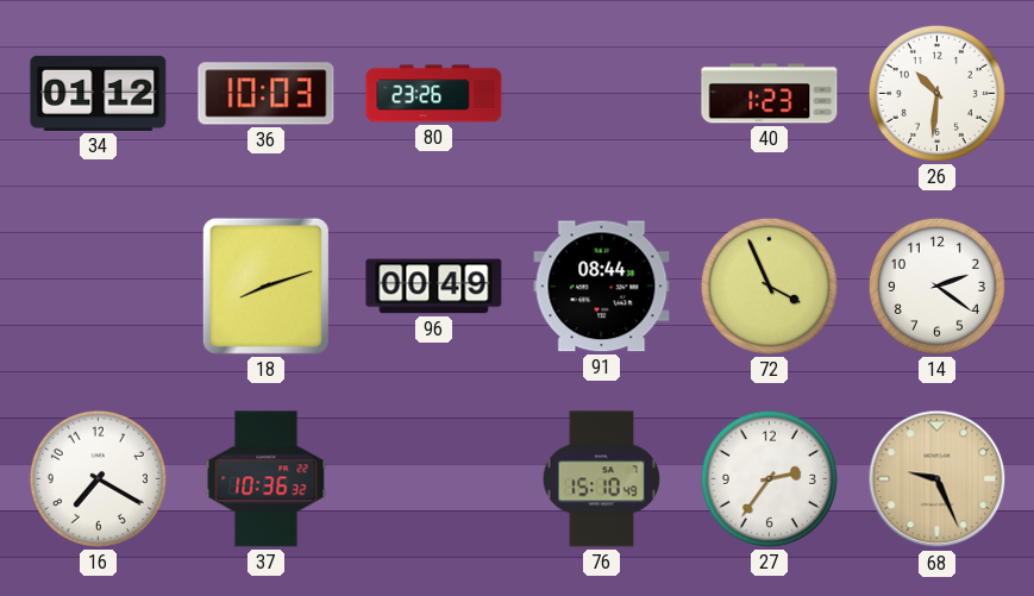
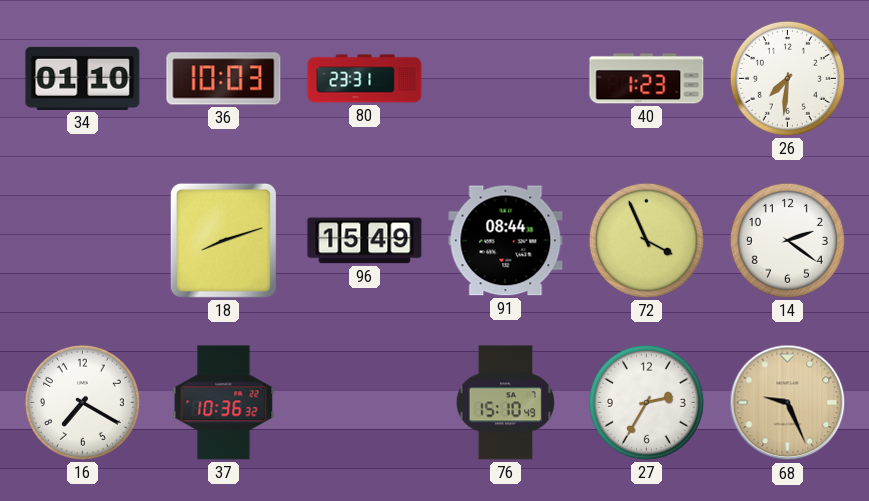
34: 01:12 -> 01:10
80: 23:26 -> 23:31
26: 10:31 -> 7:31
96: 00:49 -> 15:49
27: 2:36 -> 2:35
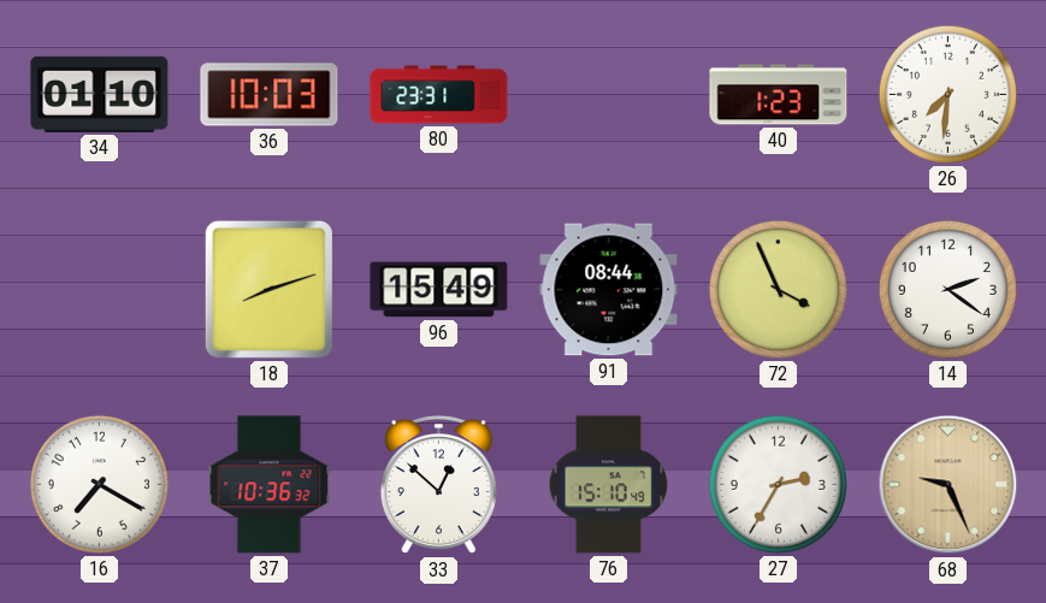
33: none -> 12:52
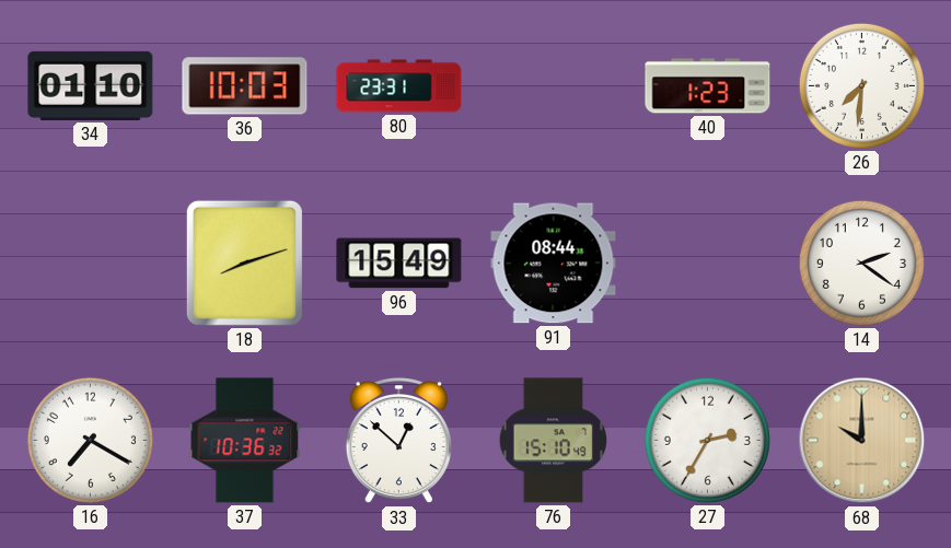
72: 3:56 -> none
68: 9:26 -> 10:00
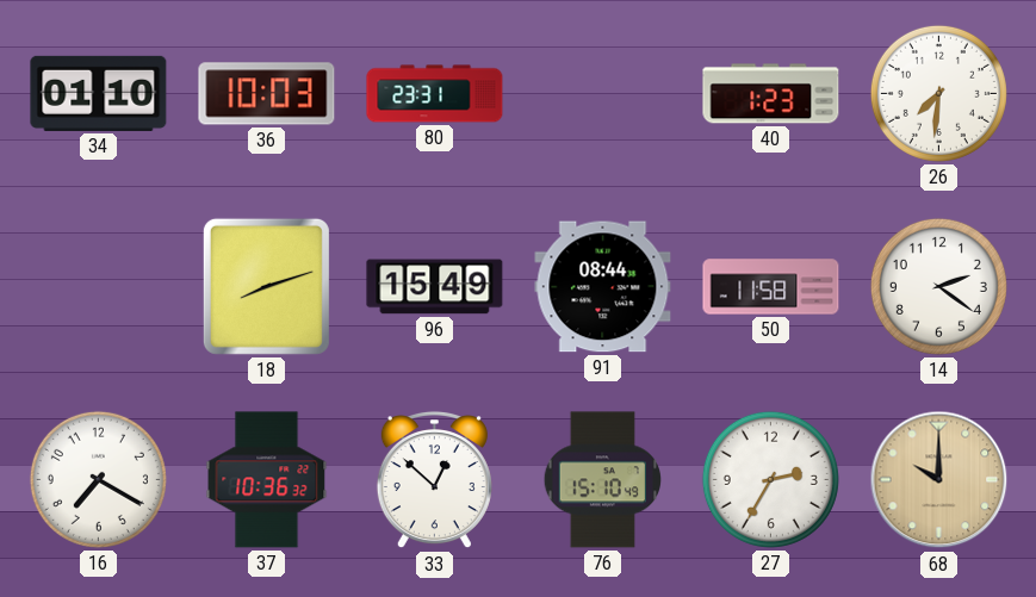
50: none -> 11:58
